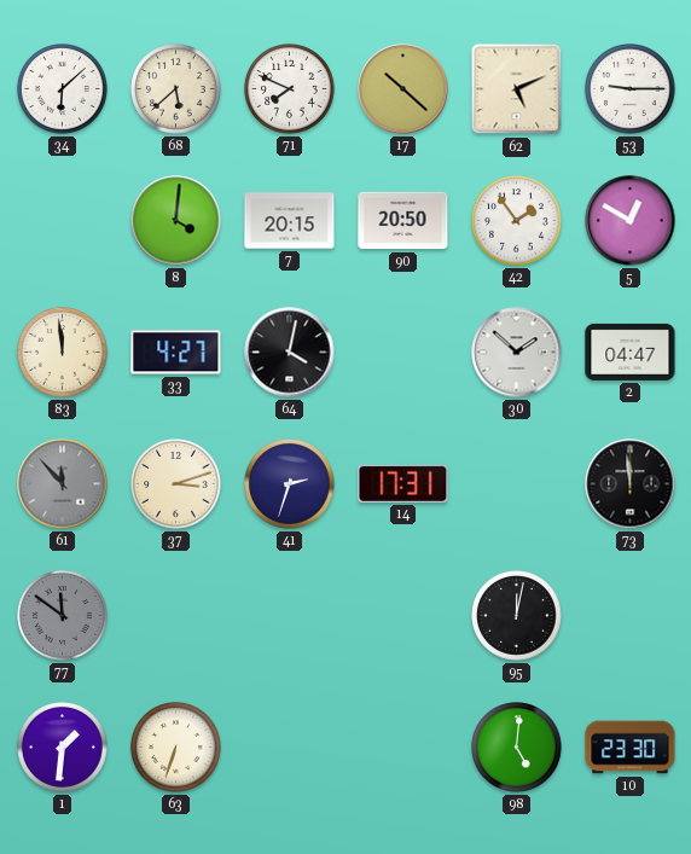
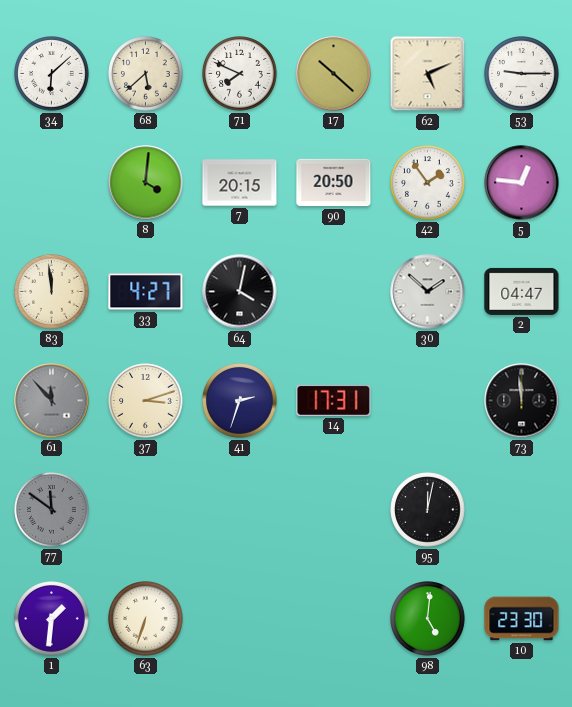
5: 12:50 -> 12:46
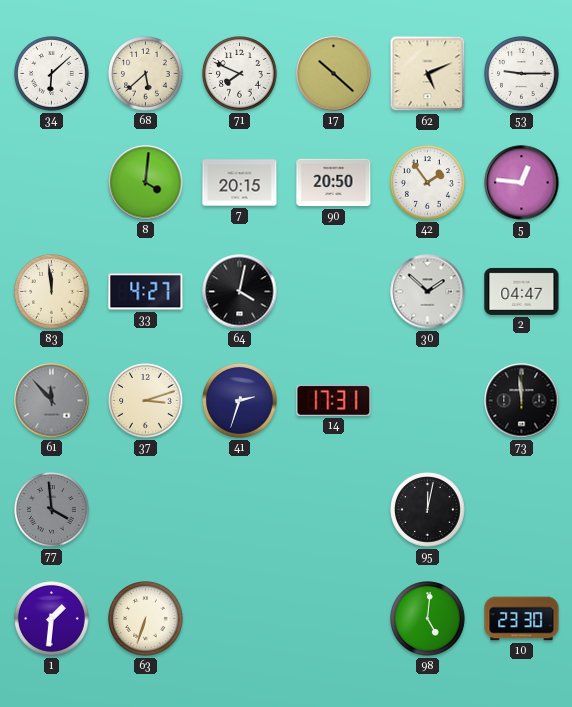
77: 11:51 -> 3:59
